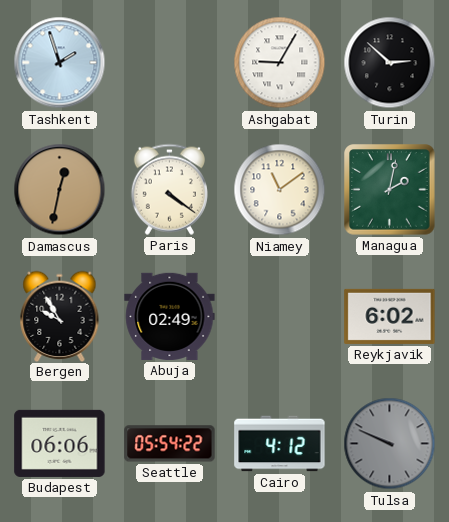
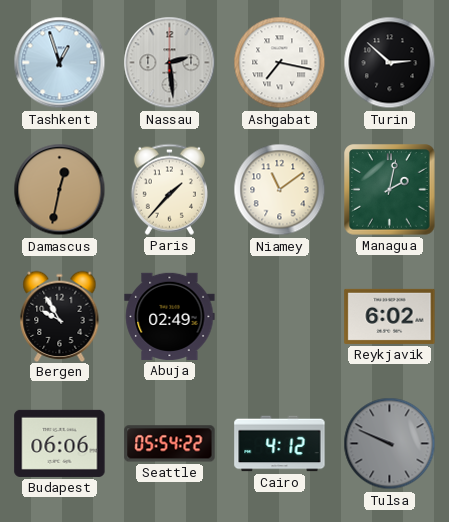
Tashkent: 1:57 -> 12:57
Nassau: none -> 2:29
Ashgabat: 9:05 -> 7:17
Paris: 4:21 -> 1:37
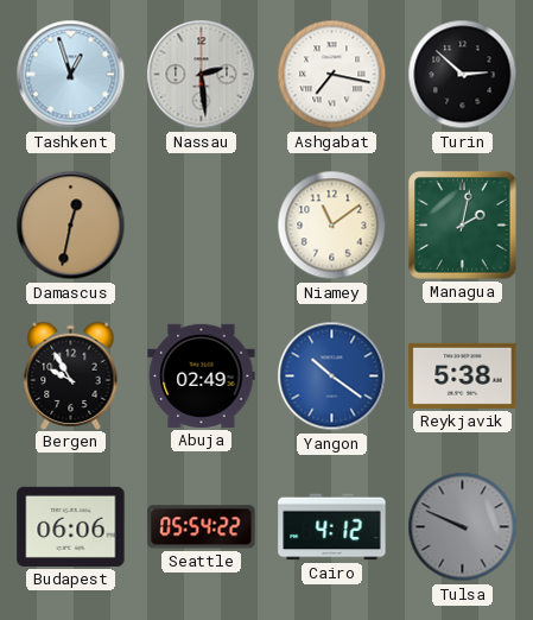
Paris: 1:37 -> none
Yangon: none -> 10:21
Reykjavik: 6:02 -> 5:38
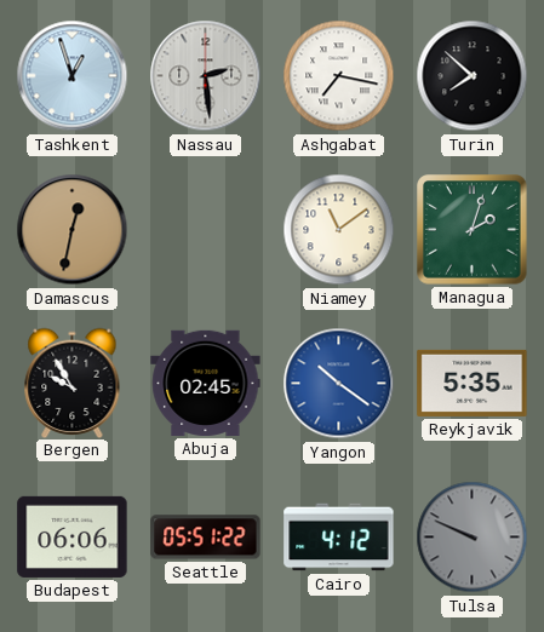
Turin: 2:52 -> 7:52
Managua: 2:02 -> 2:03
Abuja: 02:49 -> 02:45
Reykjavik: 5:38 -> 5:35
Seattle: 05:54 -> 05:51
